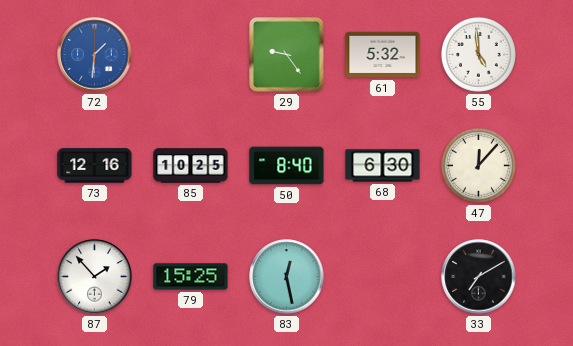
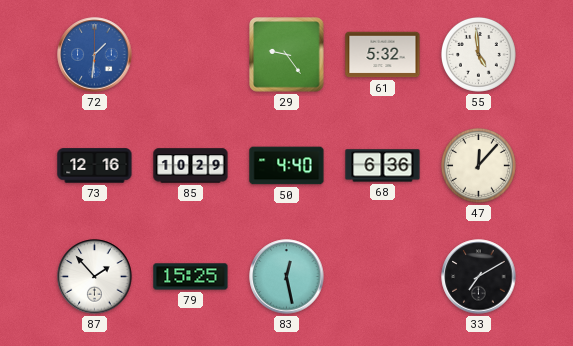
85: 10:25 -> 10:29
50: 8:40 -> 4:40
68: 6:30 -> 6:36
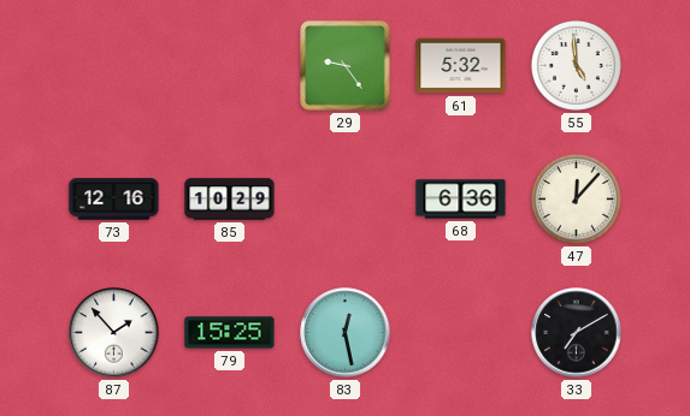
72: 1:31 -> none
50: 4:40 -> none
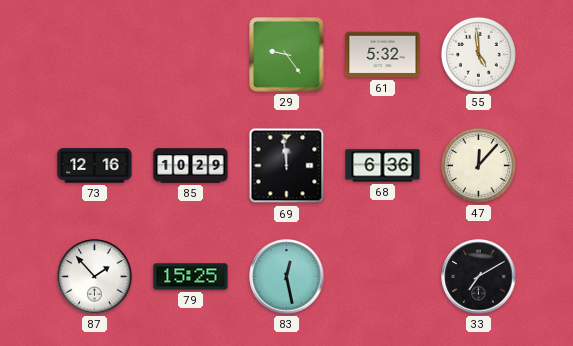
69: none -> 11:59
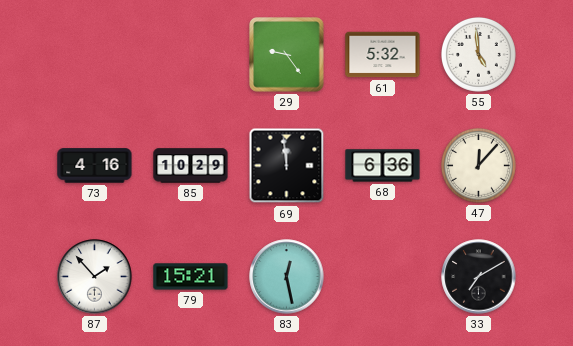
73: 12:16 -> 4:16
79: 15:25 -> 15:21
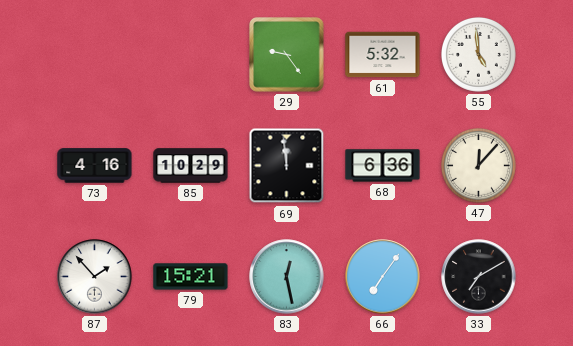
66: none -> 7:06
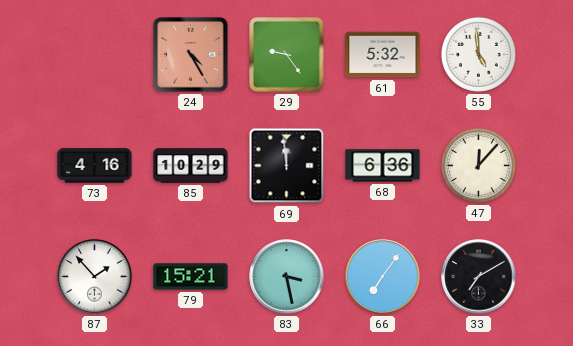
24: none -> 4:25
83: 12:28 -> 3:28
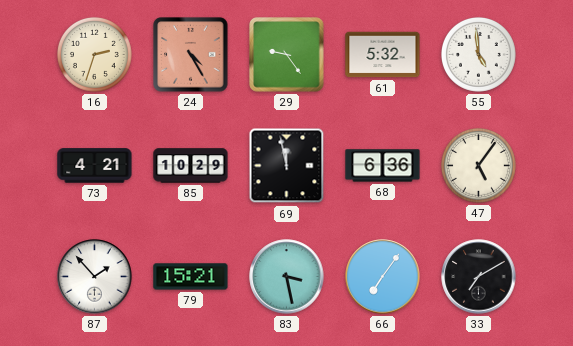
16: none -> 2:33
73: 4:16 -> 4:21
69: 11:59 -> 11:58
47: 12:07 -> 5:06
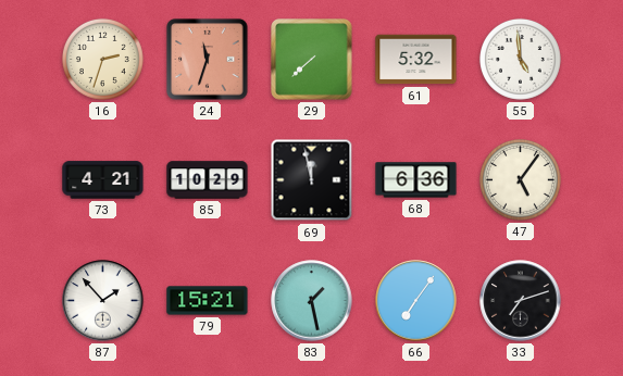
24: 4:25 -> 11:33
29: 9:24 -> 7:38
83: 3:28 -> 1:28
33: 7:10 -> 7:12
